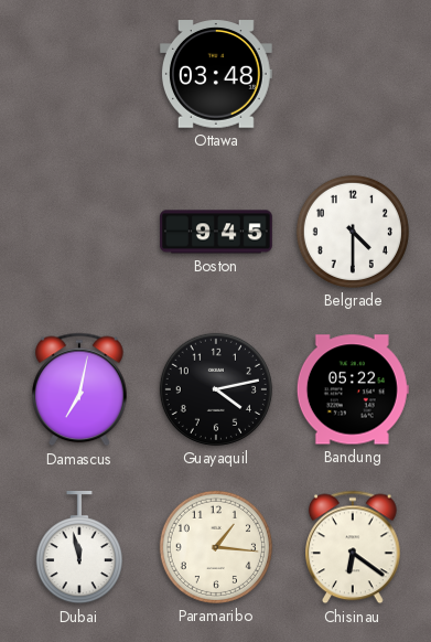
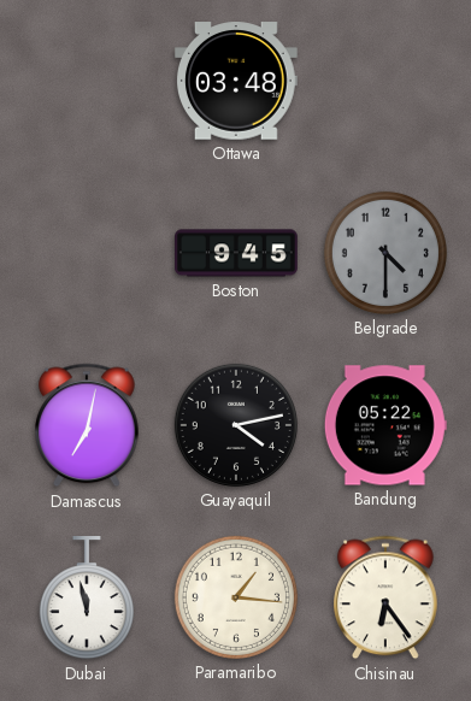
Belgrade dial: white -> grey
Chisinau: 6:21 -> 6:24
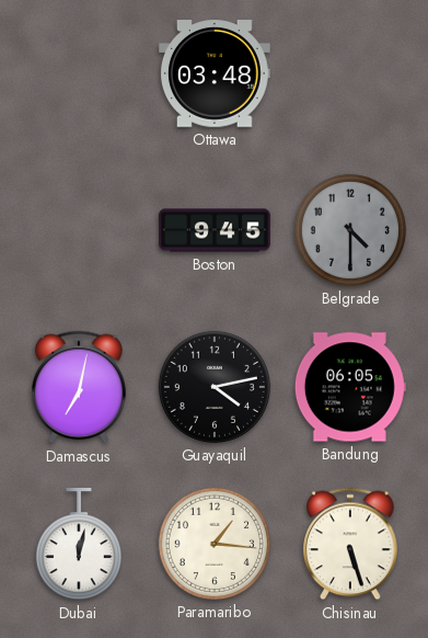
Bandung: 05:22 -> 06:05
Dubai: 11:58 -> 12:02
Chisinau: 6:24 -> 5:27
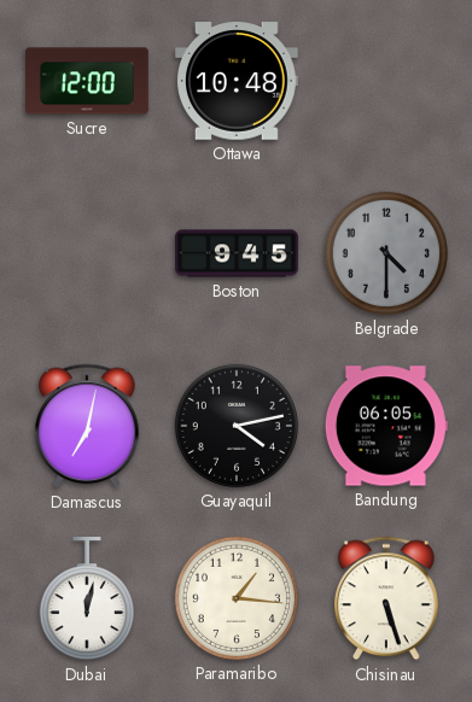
Sucre: none -> 12:00
Ottawa: 03:48 -> 10:48
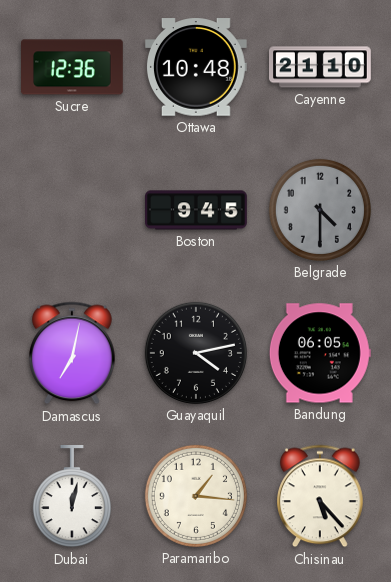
Sucre: 12:00 -> 12:36
Cayenne: none -> 21:10
Chisinau: 5:27 -> 5:23
